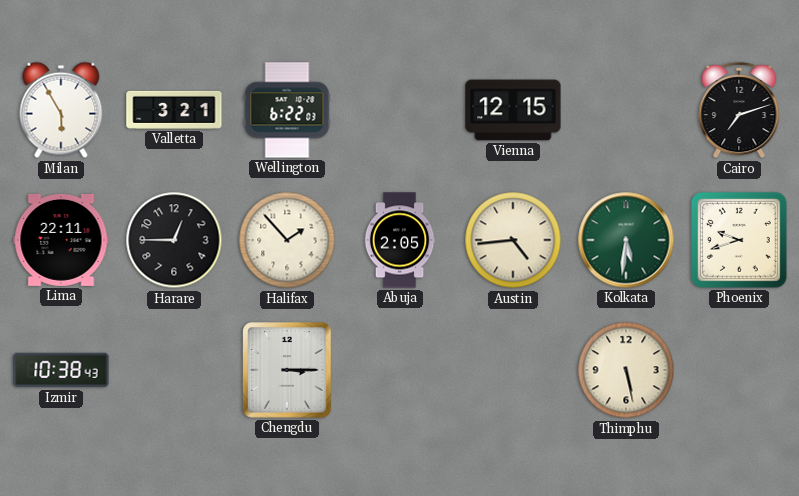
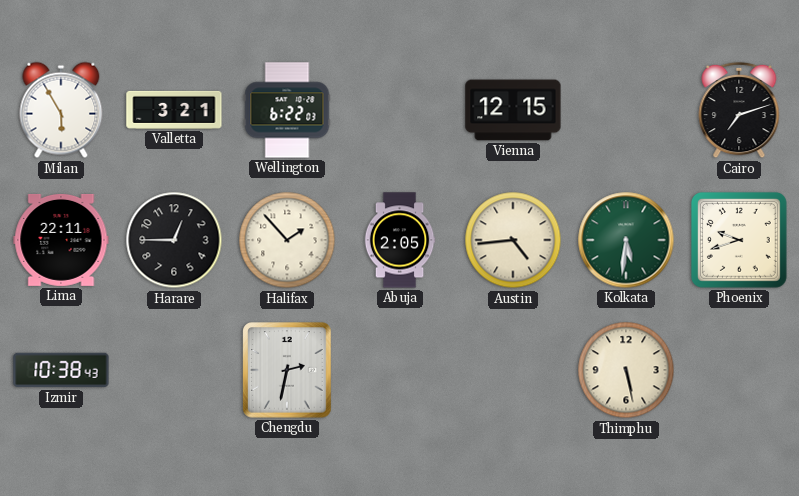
Chengdu: 3:15 -> 2:32
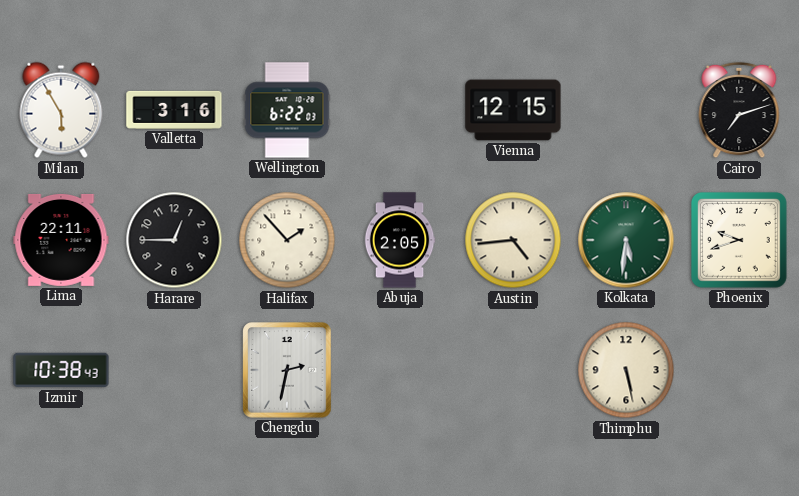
Valletta: 3:21 -> 3:16
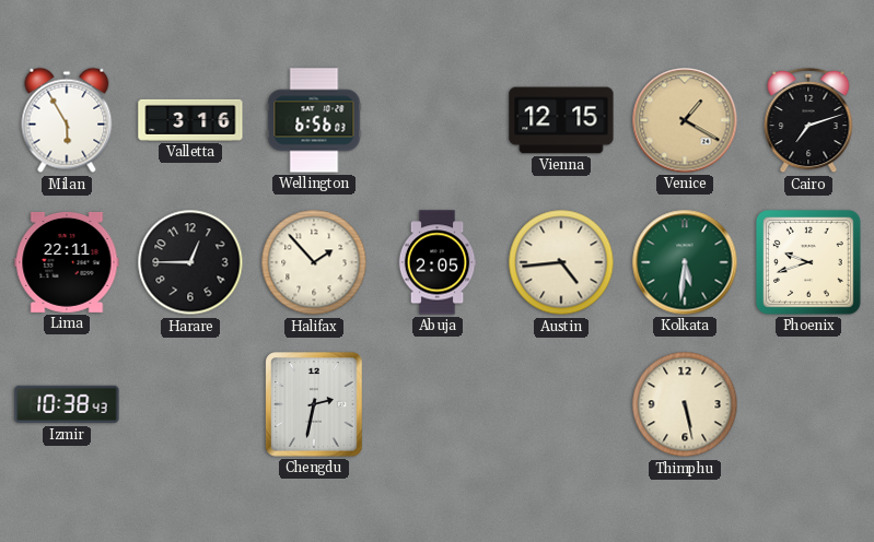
Wellington: 6:22 -> 6:56
Venice: none -> 1:20
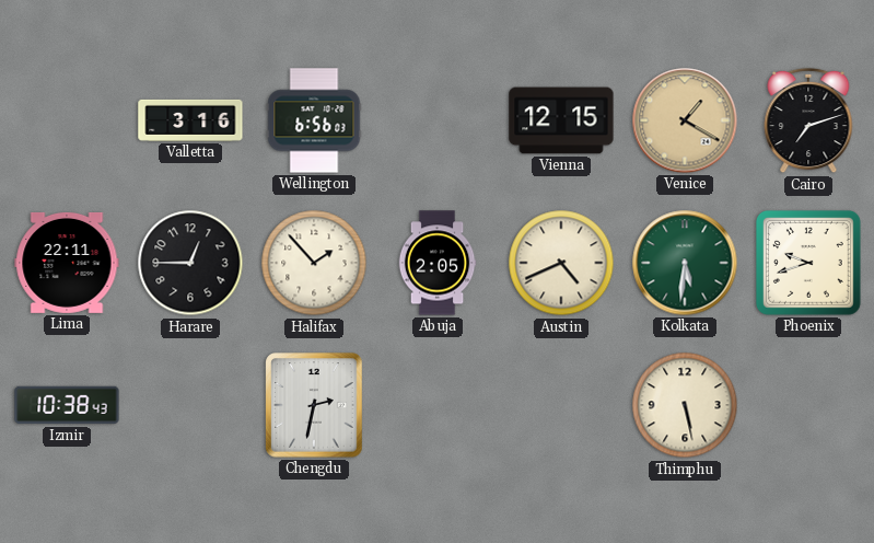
Milan: 5:55 -> none
Austin: 4:44 -> 4:41
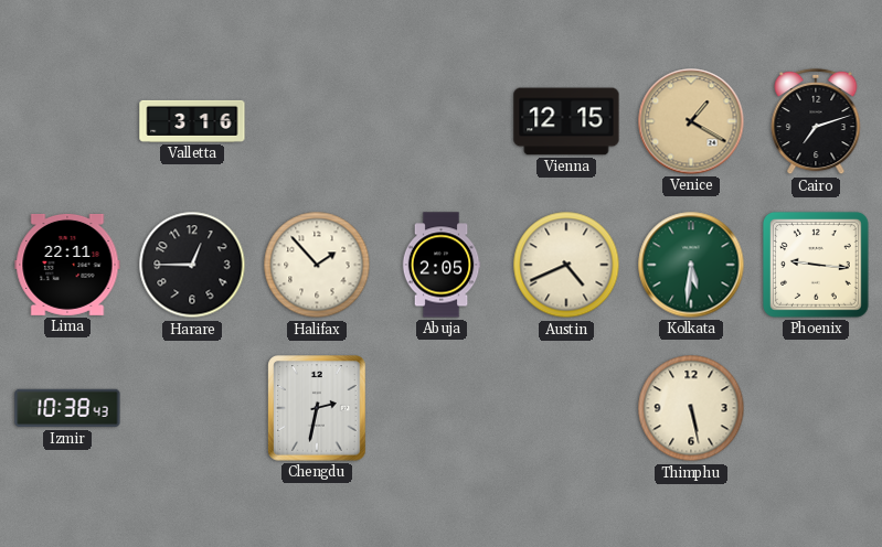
Wellington: 6:56 -> none
Phoenix: 9:42 -> 9:16
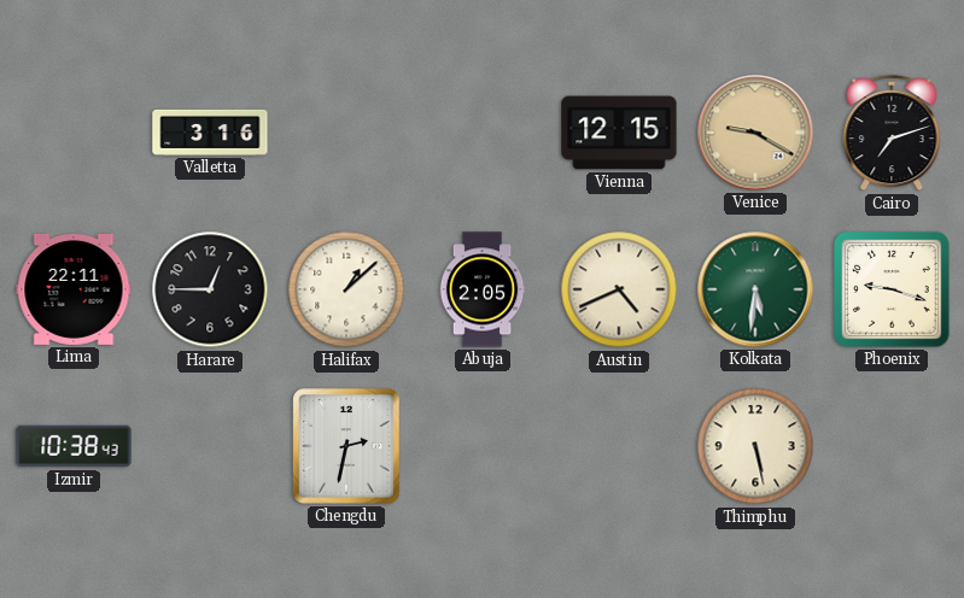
Venice: 1:20 -> 9:20
Halifax: 1:53 -> 1:08
Phoenix: 9:16 -> 9:18
